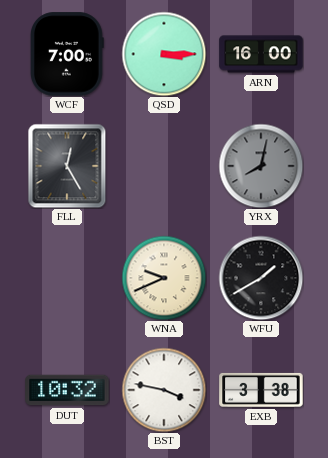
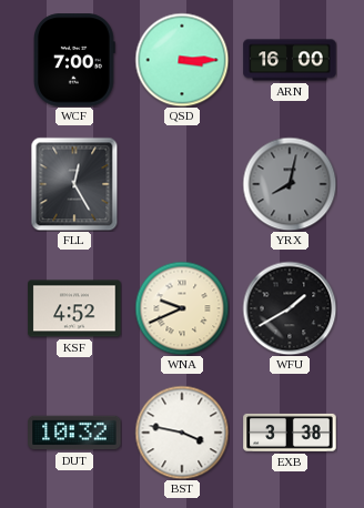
KSF: none -> 4:52
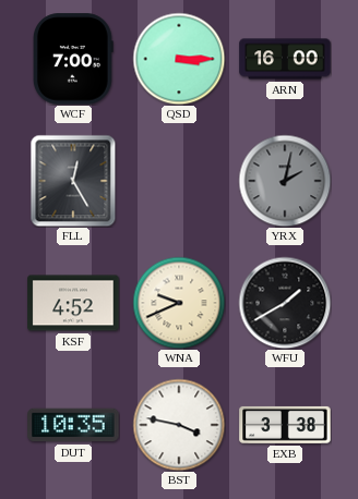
YRX: 8:02 -> 2:02
DUT: 10:32 -> 10:35
